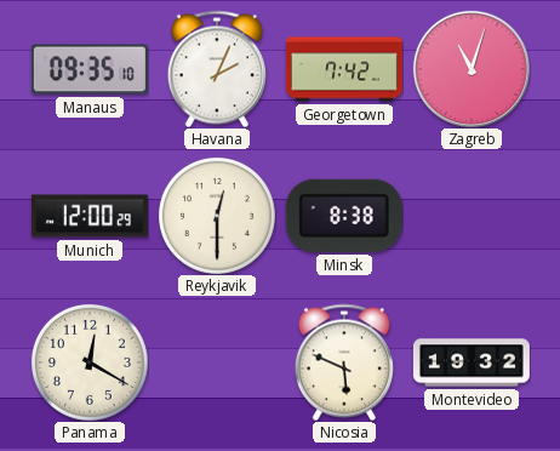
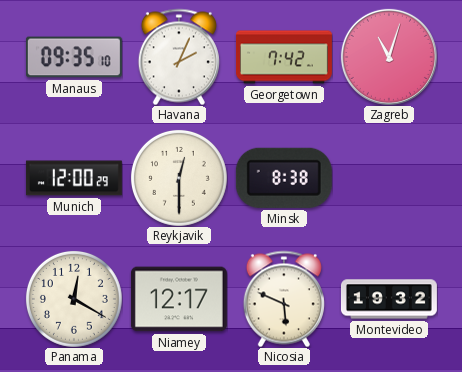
Niamey: none -> 12:17
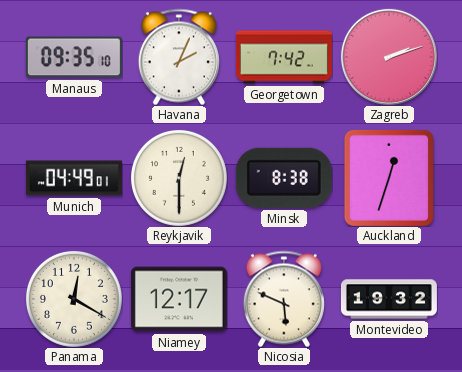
Zagreb: 11:03 -> 2:12
Munich: 12:00 -> 04:49
Auckland: none -> 12:33
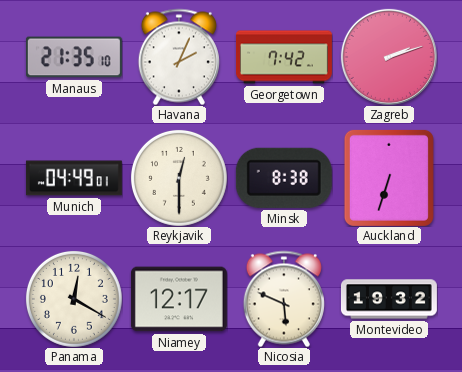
Manaus: 09:35 -> 21:35
Auckland: 12:33 -> 6:33
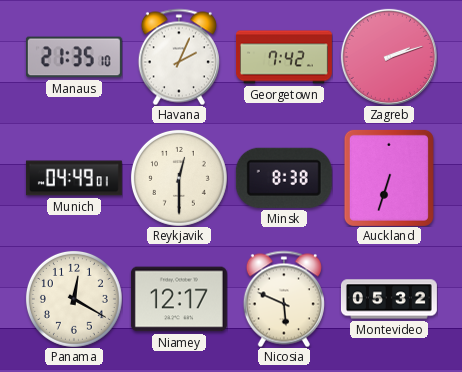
Montevideo: 19:32 -> 05:32
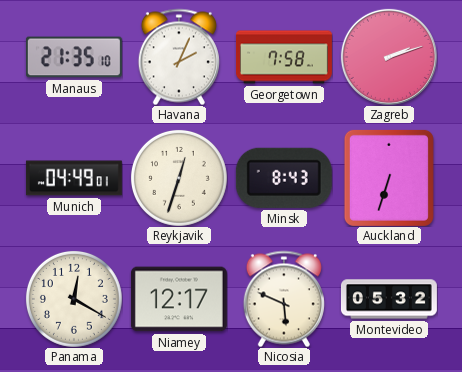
Georgetown: 7:42 -> 7:58
Reykjavik: 12:30 -> 12:33
Minsk: 8:38 -> 8:43
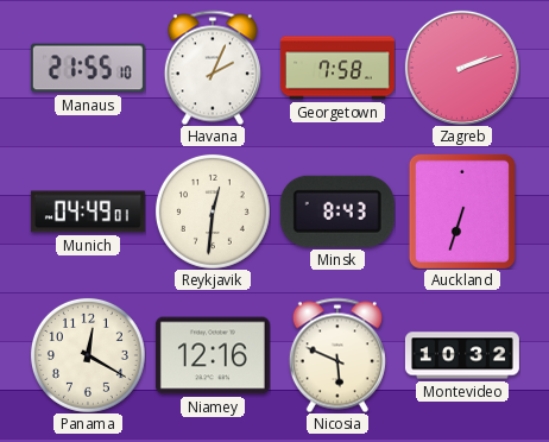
Manaus: 21:35 -> 21:55
Reykjavik: 12:33 -> 12:31
Niamey: 12:17 -> 12:16
Montevideo: 05:32 -> 10:32
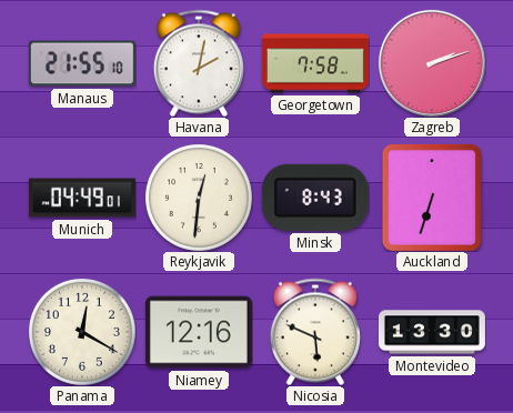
Havana: 2:04 -> 2:02
Montevideo: 10:32 -> 13:30
